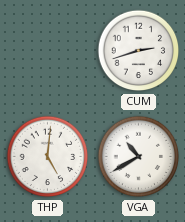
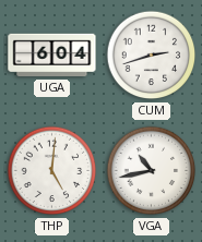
UGA: none -> 6:04
VGA: 10:40 -> 10:43
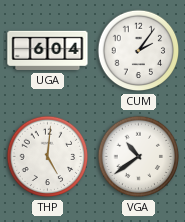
CUM: 2:42 -> 2:06
VGA: 10:43 -> 10:39
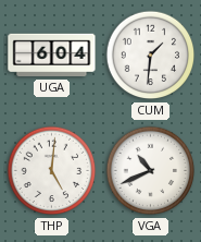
CUM: 2:06 -> 1:31
VGA: 10:39 -> 10:41
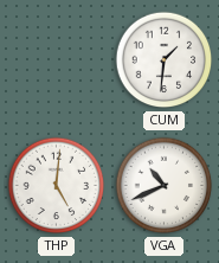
UGA: 6:04 -> none
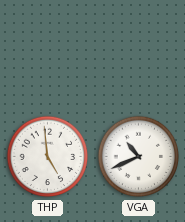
CUM: 1:31 -> none
THP: 5:01 -> 4:59
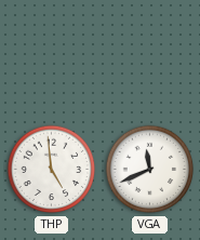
VGA: 10:41 -> 11:41
